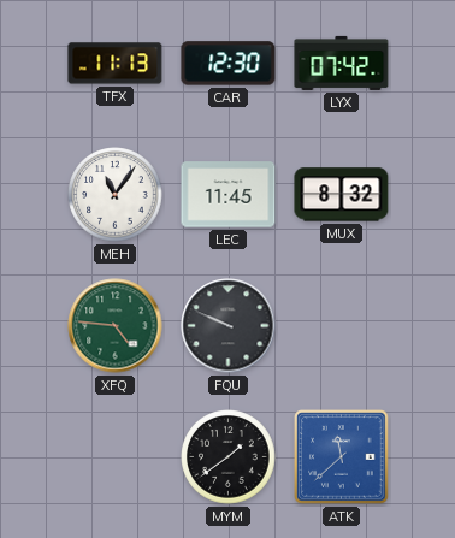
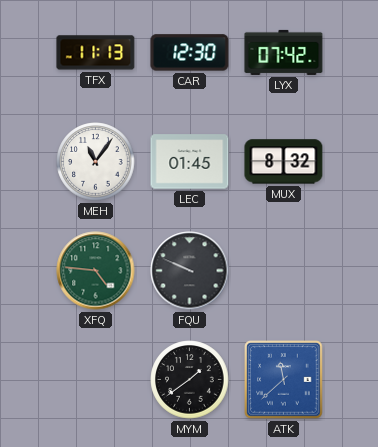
LEC: 11:45 -> 01:45
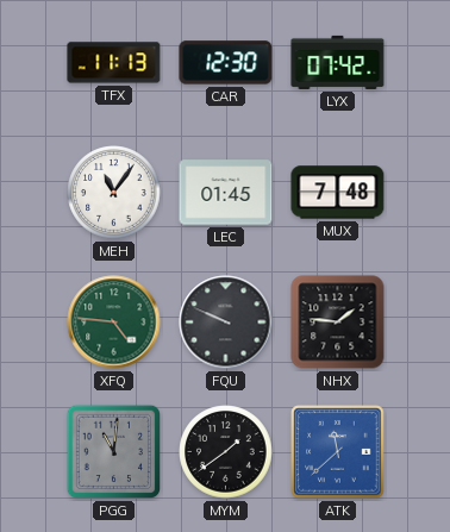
MUX: 8:32 -> 7:48
NHX: none -> 1:46
PGG: none -> 11:01
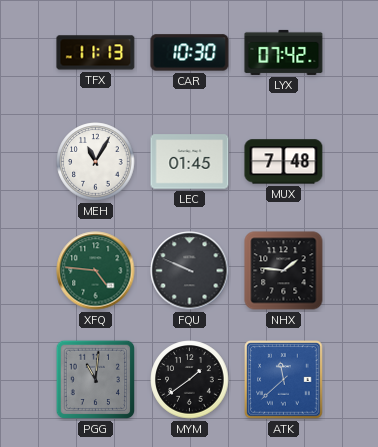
CAR: 12:30 -> 10:30
MEH: 11:06 -> 11:05
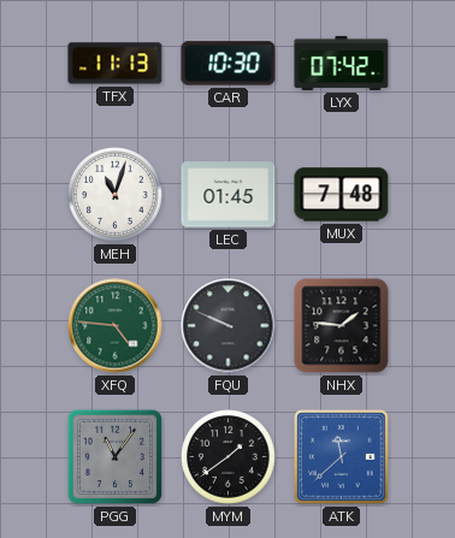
MEH: 11:05 -> 11:03
PGG: 11:01 -> 11:06
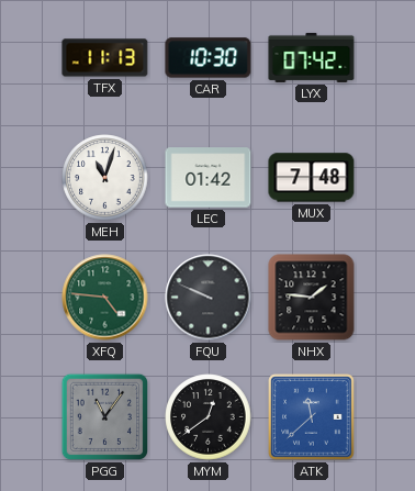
LEC: 01:45 -> 01:42
MYM: 1:39 -> 12:39
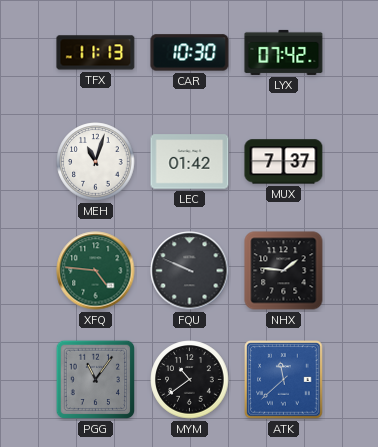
MUX: 7:48 -> 7:37
MYM: 12:39 -> 10:39
